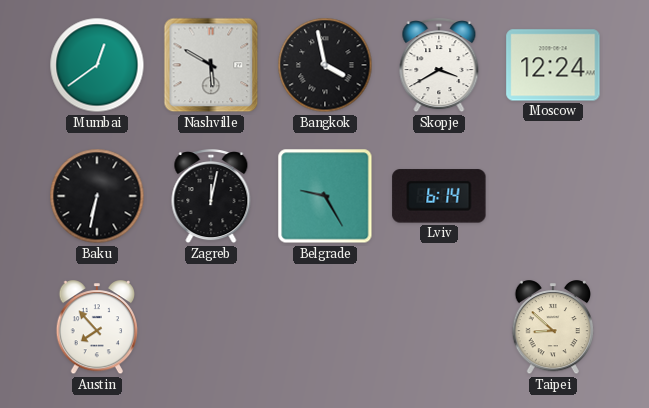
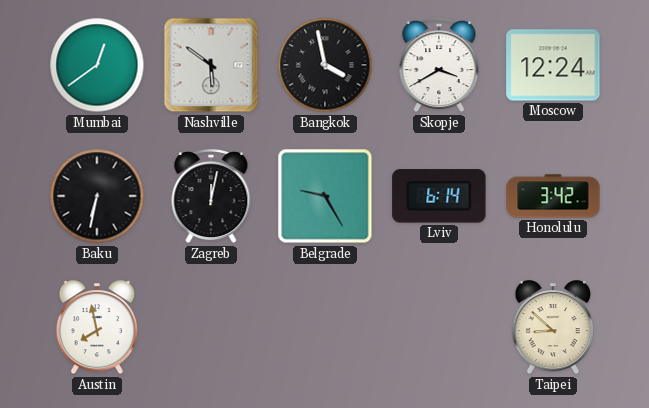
Nashville: 5:50 -> 5:51
Honolulu: none -> 3:42
Austin: 7:53 -> 7:58
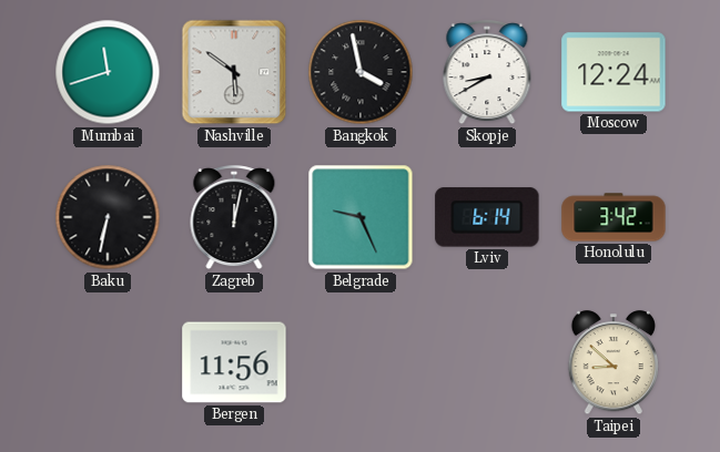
Mumbai: 12:39 -> 11:42
Skopje: 3:40 -> 8:40
Belgrade: 9:25 -> 9:26
Austin: 7:58 -> none
Bergen: none -> 11:56
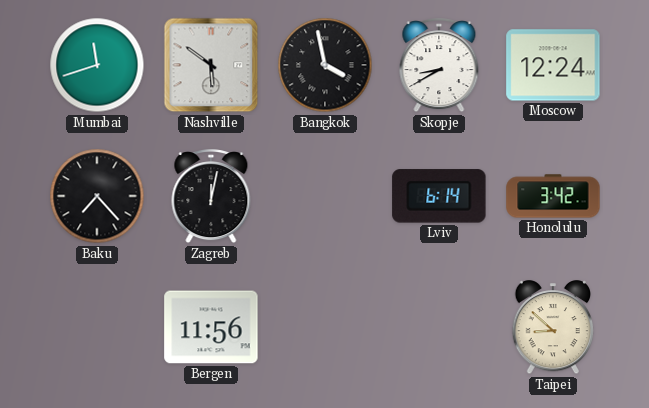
Baku: 6:32 -> 7:23
Belgrade: 9:26 -> none
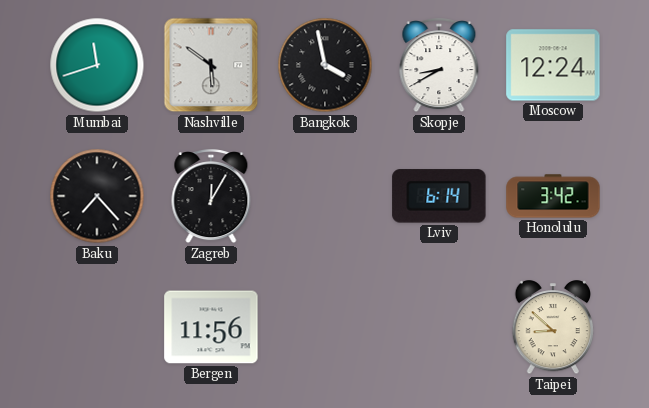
Zagreb: 12:02 -> 12:05
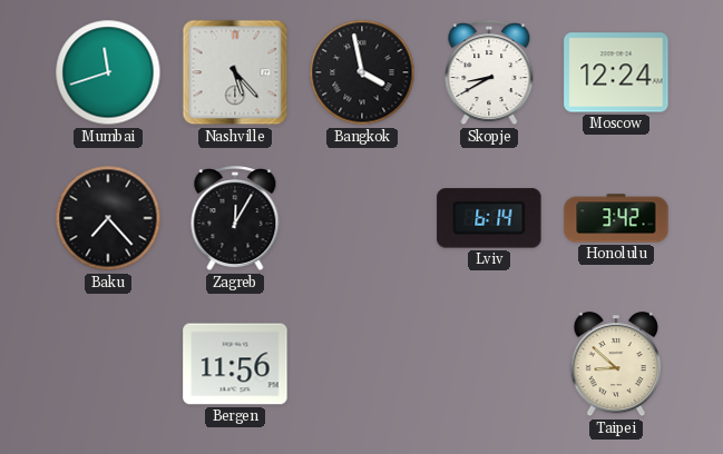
Nashville: 5:51 -> 5:23
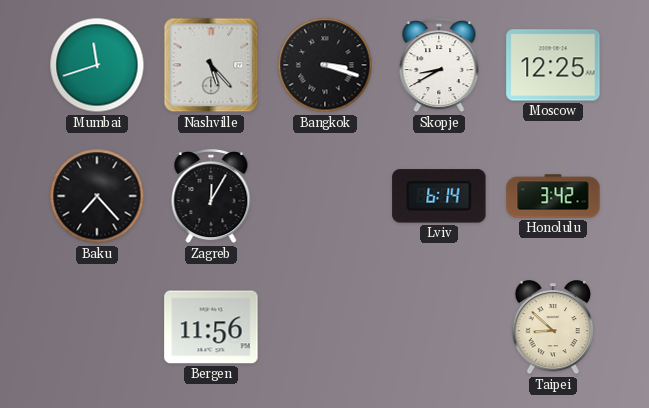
Bangkok: 3:58 -> 3:18
Moscow: 12:24 -> 12:25
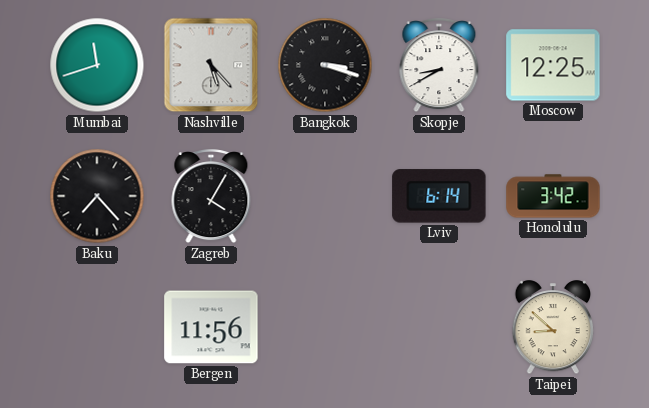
Zagreb: 12:05 -> 4:05
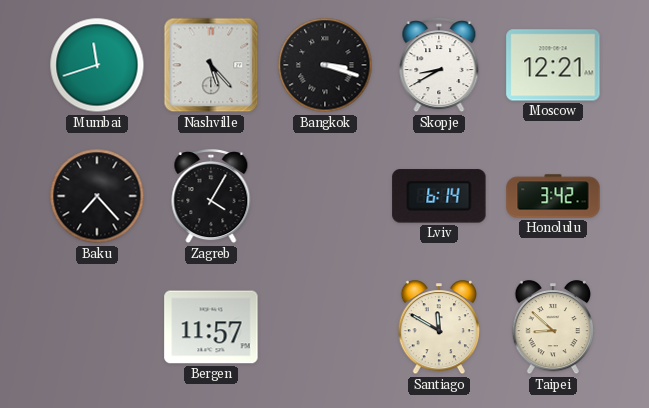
Moscow: 12:25 -> 12:21
Bergen: 11:56 -> 11:57
Santiago: none -> 11:50
